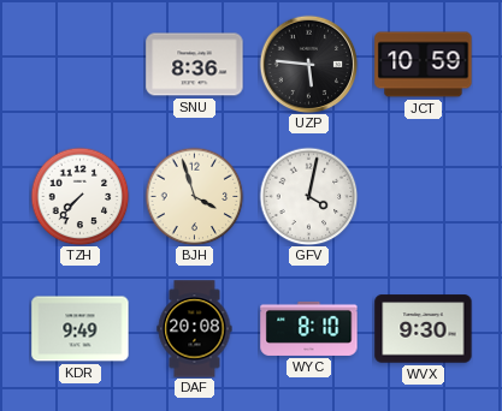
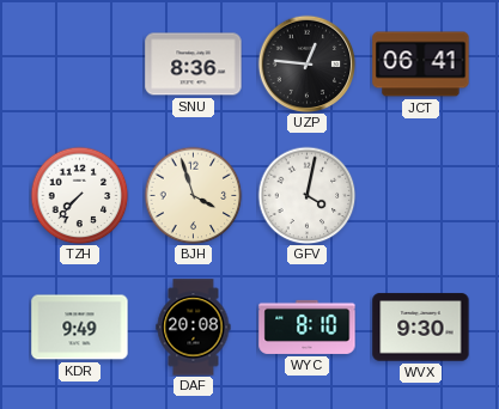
UZP: 5:46 -> 12:46
JCT: 10:59 -> 06:41
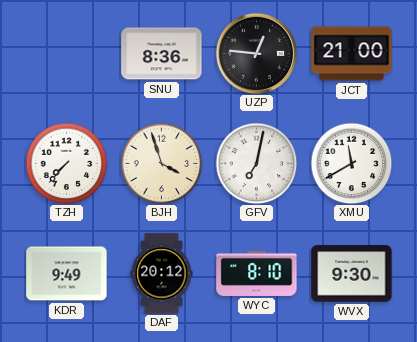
JCT: 06:41 -> 21:00
GFV: 4:02 -> 7:02
XMU: none -> 11:40
DAF: 20:08 -> 20:12
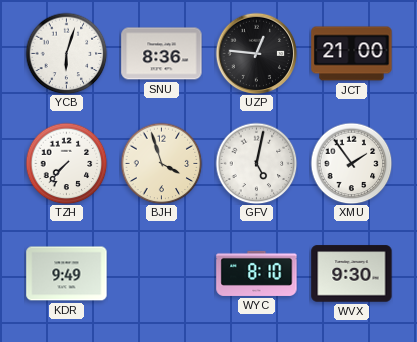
YCB: none -> 6:03
GFV: 7:02 -> 5:02
XMU: 11:40 -> 1:54
DAF: 20:12 -> none
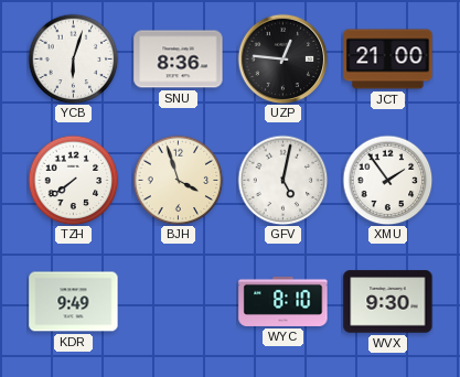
TZH: 7:37 -> 7:39
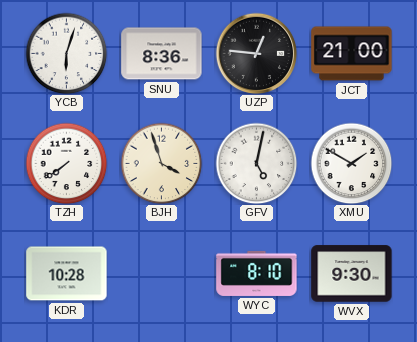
XMU: 1:54 -> 1:50
KDR: 9:49 -> 10:28
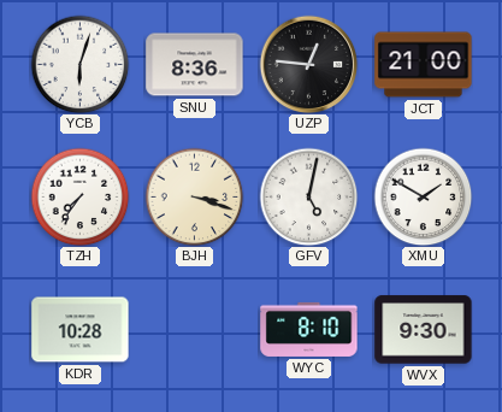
TZH: 7:39 -> 7:36
BJH: 3:57 -> 3:18
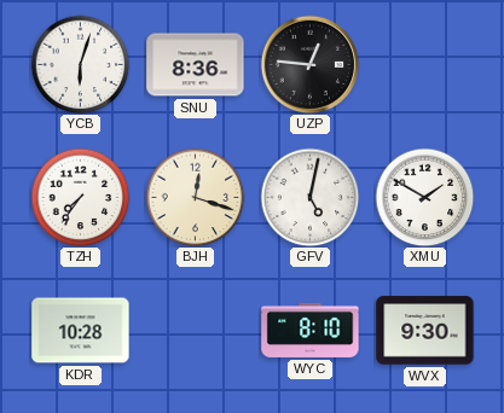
JCT: 21:00 -> none
BJH: 3:18 -> 12:18
